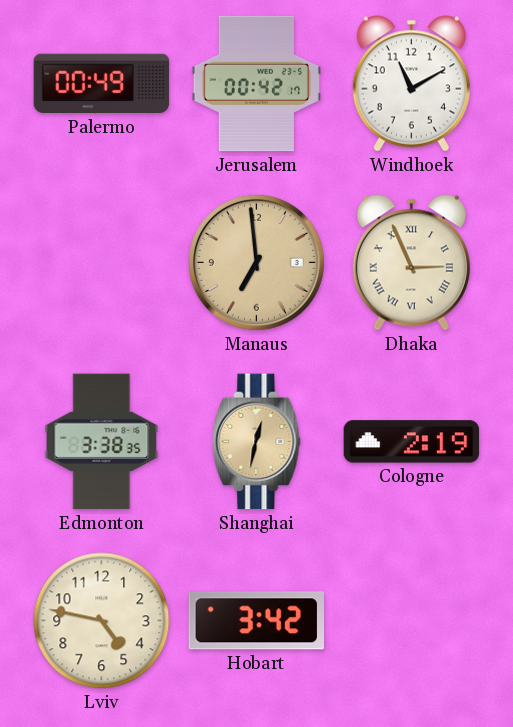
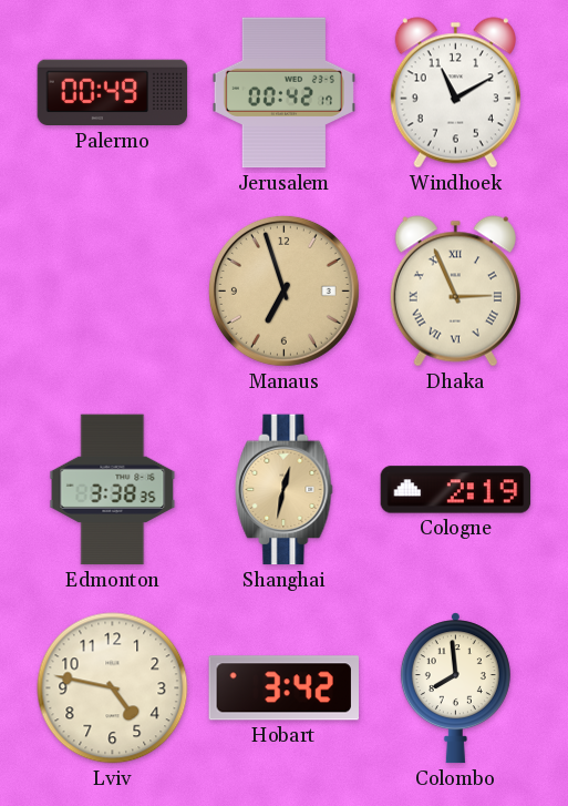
Manaus: 6:59 -> 6:57
Colombo: none -> 7:59
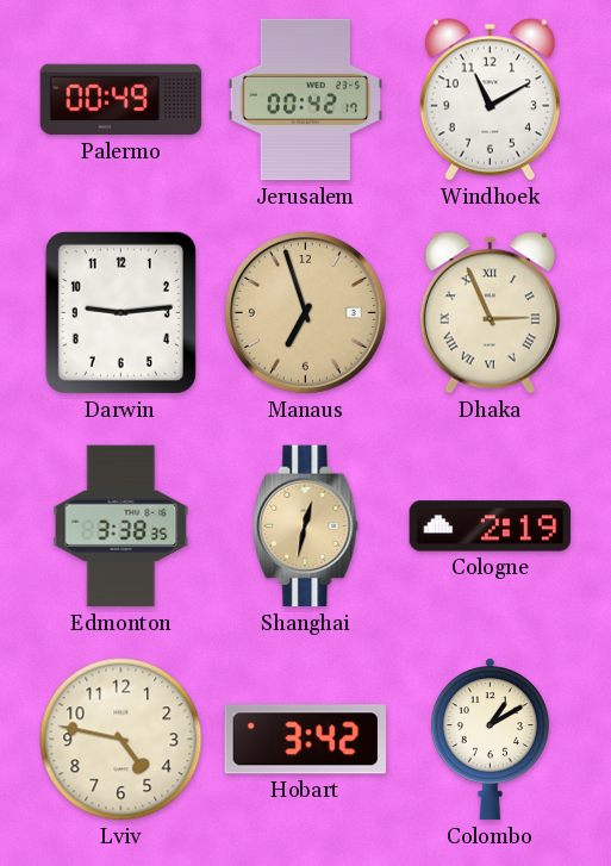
Darwin: none -> 9:14
Colombo: 7:59 -> 1:10
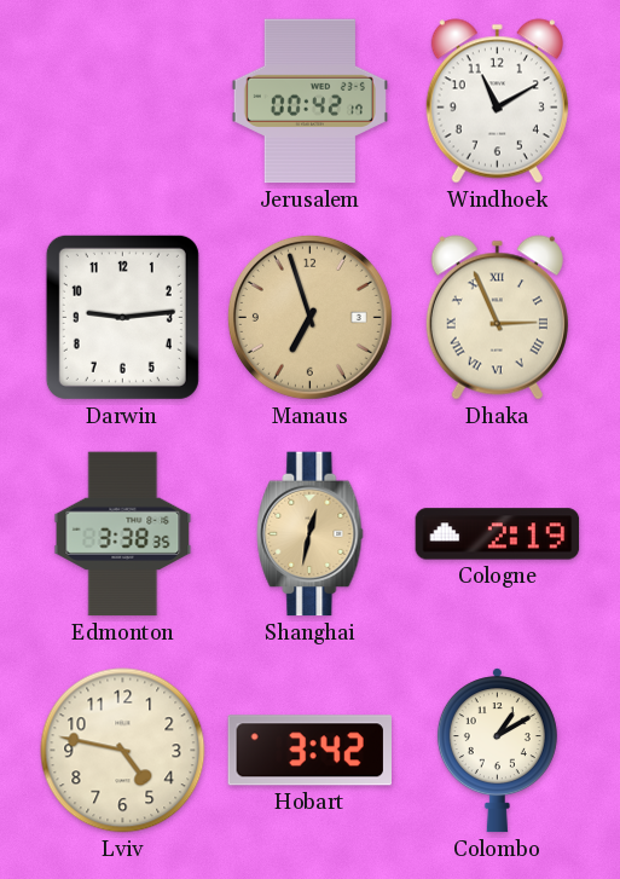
Palermo: 00:49 -> none
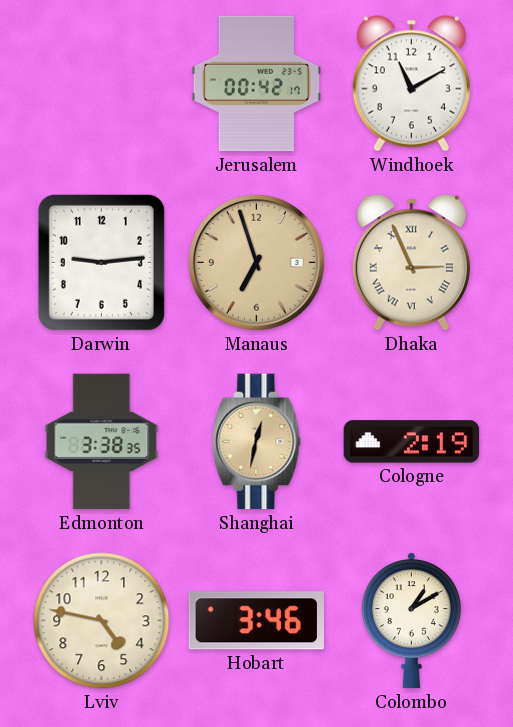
Hobart: 3:42 -> 3:46
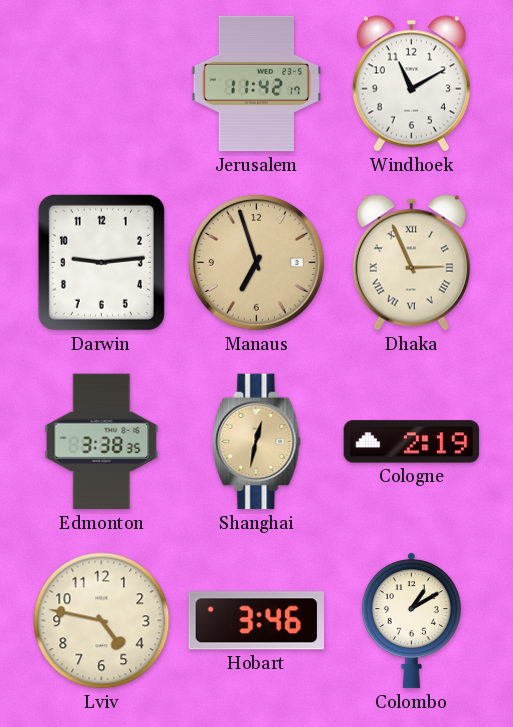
Jerusalem: 00:42 -> 11:42
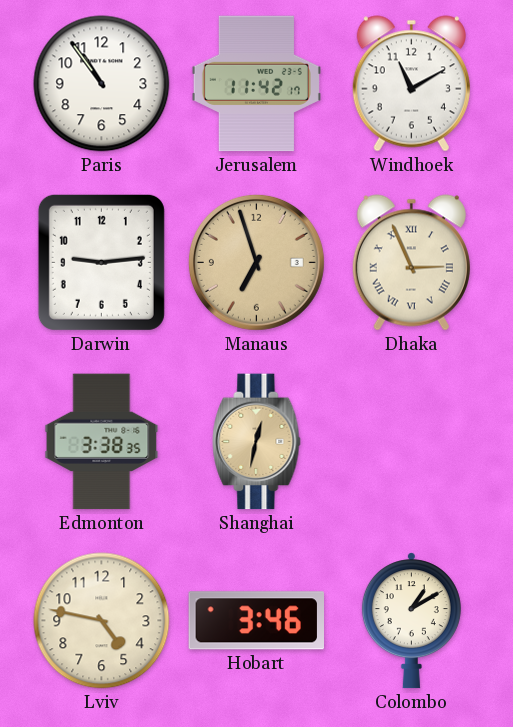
Paris: none -> 10:54
Cologne: 2:19 -> none
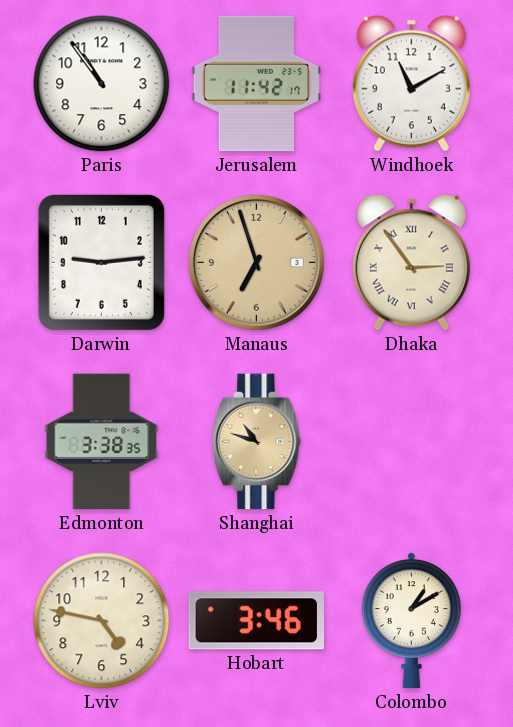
Dhaka: 2:56 -> 2:54
Shanghai: 12:32 -> 10:48
